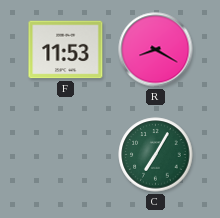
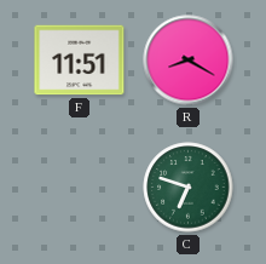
F: 11:53 -> 11:51
C: 7:05 -> 6:48
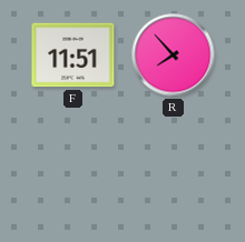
R: 8:20 -> 7:53
C: 6:48 -> none
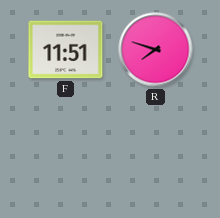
R: 7:53 -> 7:48
